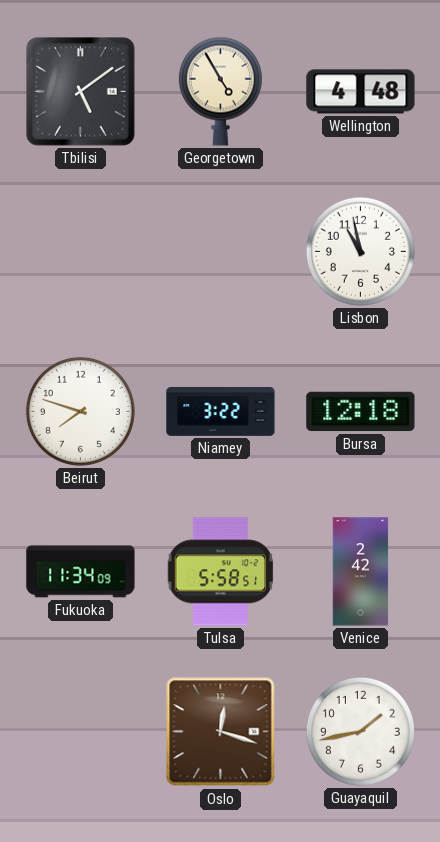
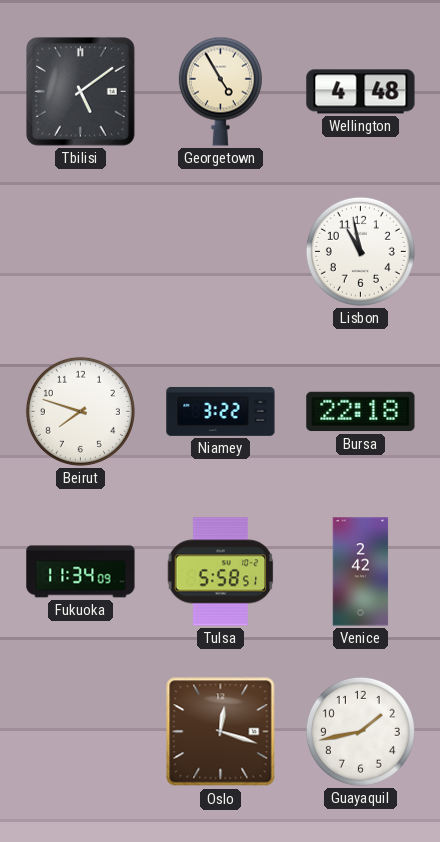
Bursa: 12:18 -> 22:18
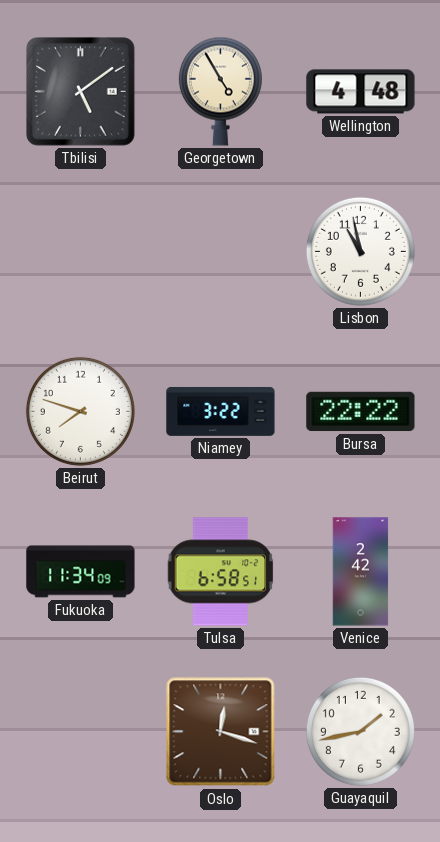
Bursa: 22:18 -> 22:22
Tulsa: 5:58 -> 6:58
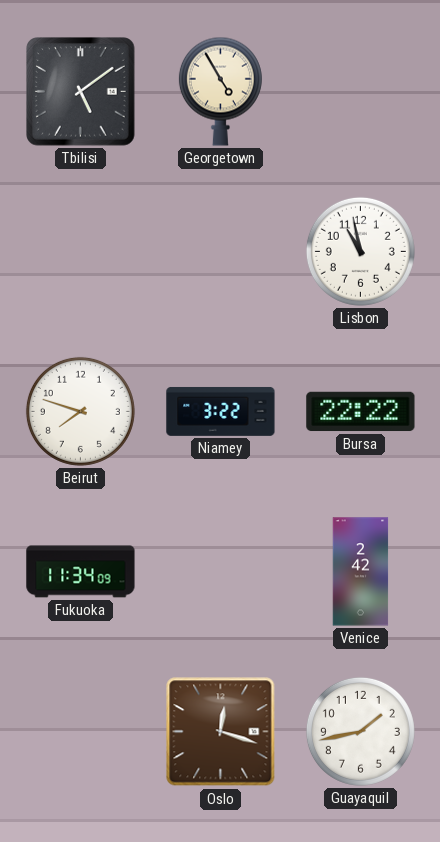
Wellington: 4:48 -> none
Tulsa: 6:58 -> none
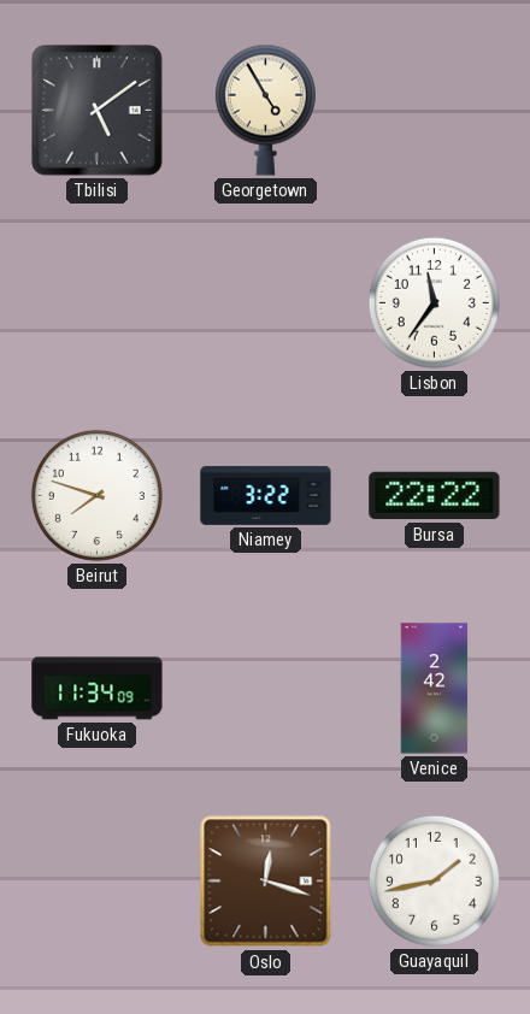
Lisbon: 10:58 -> 11:36
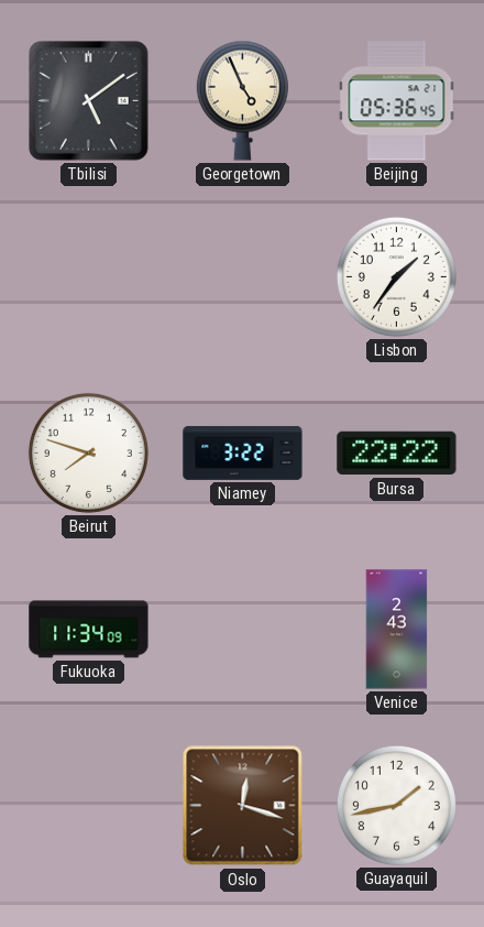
Georgetown: 4:55 -> 4:56
Beijing: none -> 05:36
Lisbon: 11:36 -> 1:36
Venice: 2:42 -> 2:43
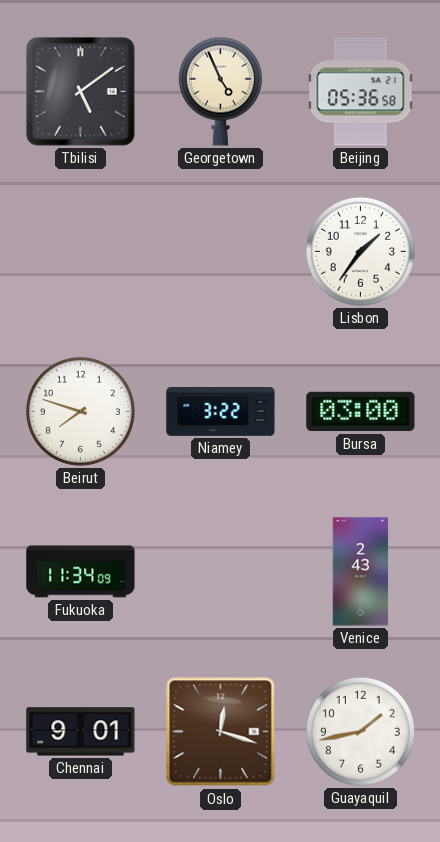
Beijing: 05:36:45 -> 05:36:58
Bursa: 22:22 -> 03:00
Chennai: none -> 9:01
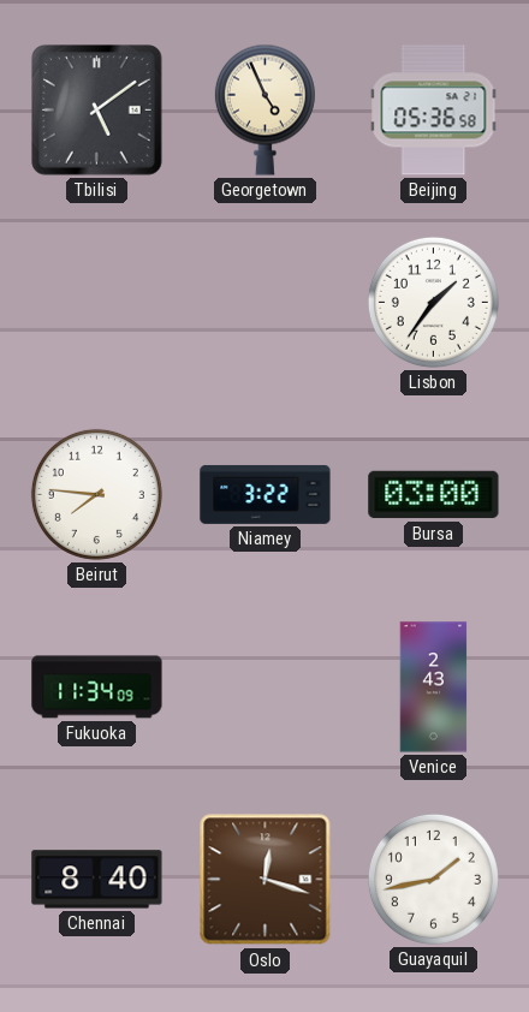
Beirut: 7:48 -> 7:46
Chennai: 9:01 -> 8:40
